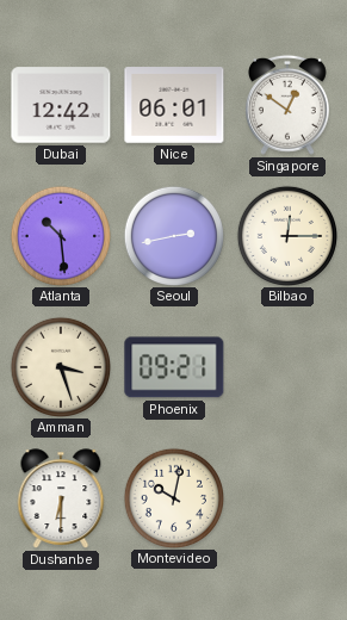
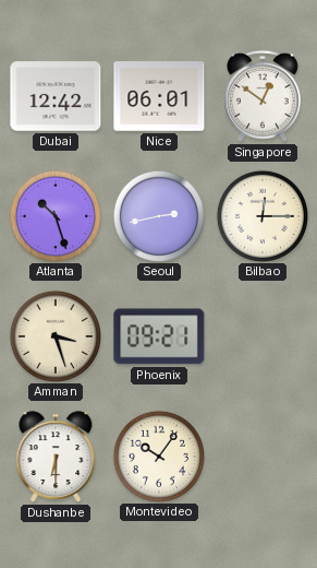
Atlanta: 10:29 -> 10:27
Montevideo: 10:02 -> 10:06
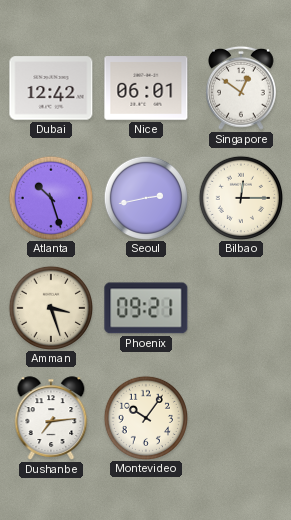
Dushanbe: 6:30 -> 7:14
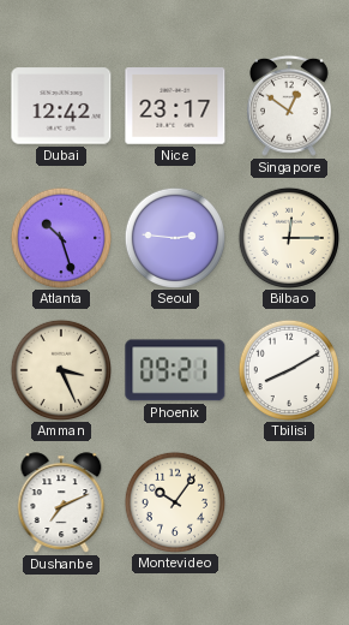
Nice: 06:01 -> 23:17
Seoul: 2:43 -> 2:46
Amman: 3:27 -> 3:26
Tbilisi: none -> 8:10
Dushanbe: 7:14 -> 7:11
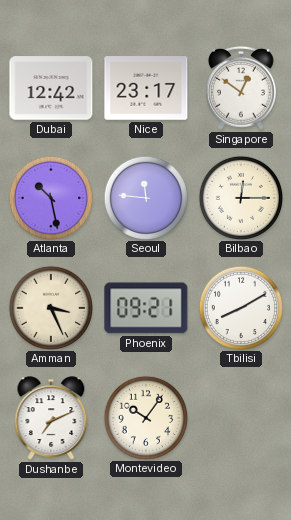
Atlanta: 10:27 -> 10:28
Seoul: 2:46 -> 11:46
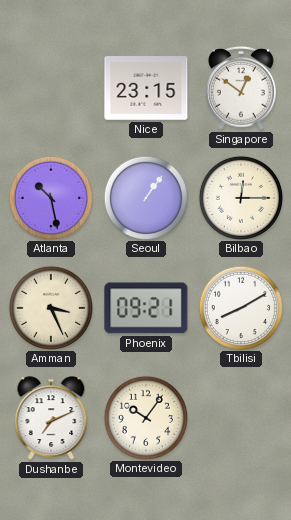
Dubai: 12:42 -> none
Nice: 23:17 -> 23:15
Seoul: 11:46 -> 1:06
